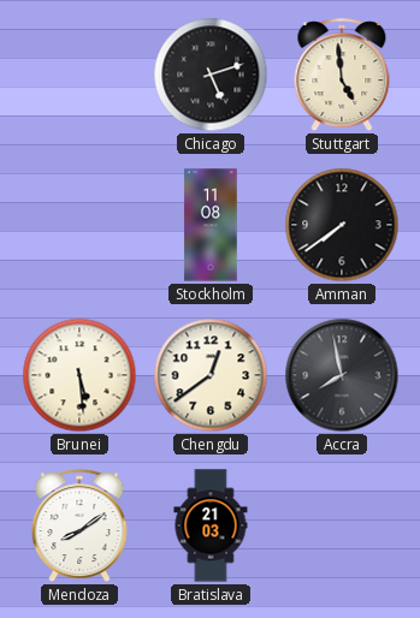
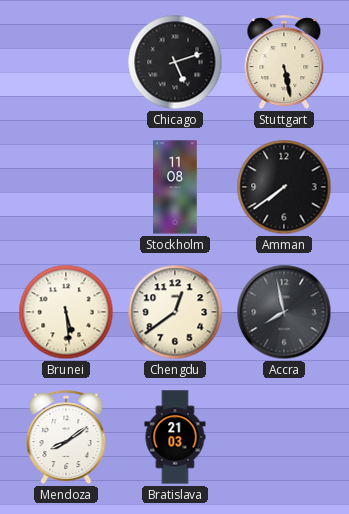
Stuttgart: 4:59 -> 5:28
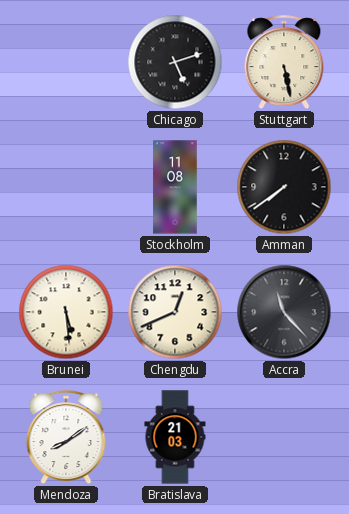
Chengdu: 12:39 -> 12:41
Accra: 7:58 -> 11:23
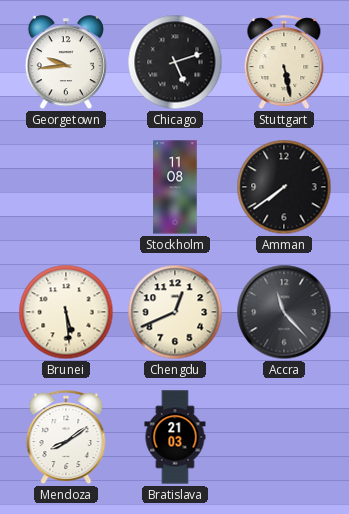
Georgetown: none -> 9:44
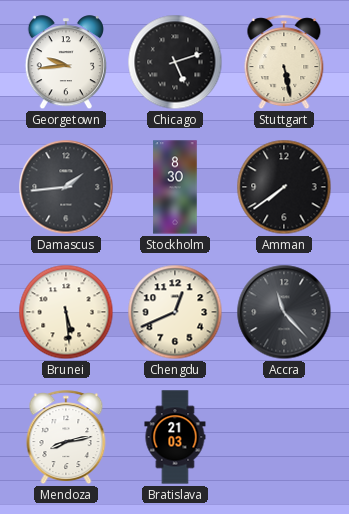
Damascus: none -> 1:44
Stockholm: 11:08 -> 8:30
Mendoza: 8:09 -> 8:13
